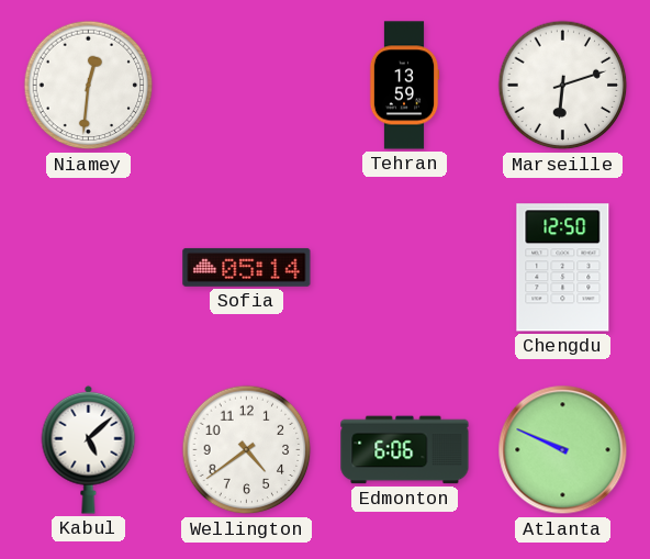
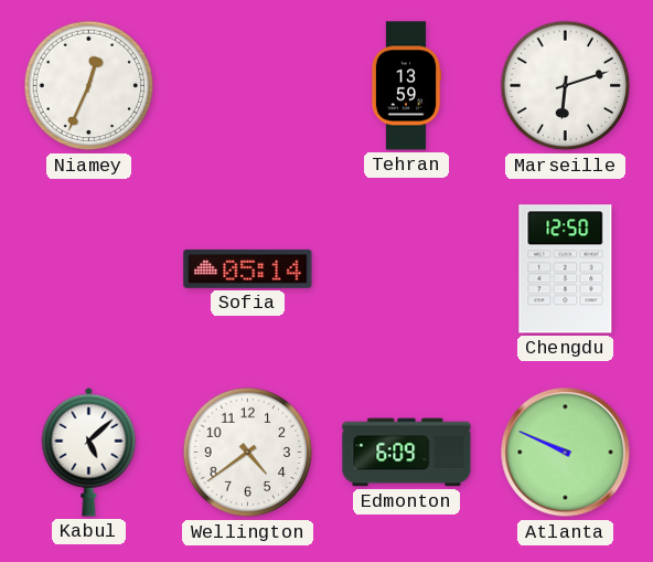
Niamey: 12:31 -> 12:34
Edmonton: 6:06 -> 6:09
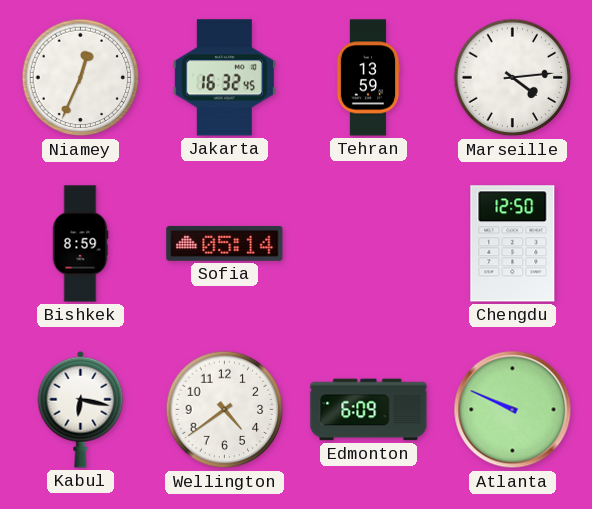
Jakarta: none -> 16:32
Marseille: 6:12 -> 4:14
Bishkek: none -> 8:59
Kabul: 5:08 -> 6:17
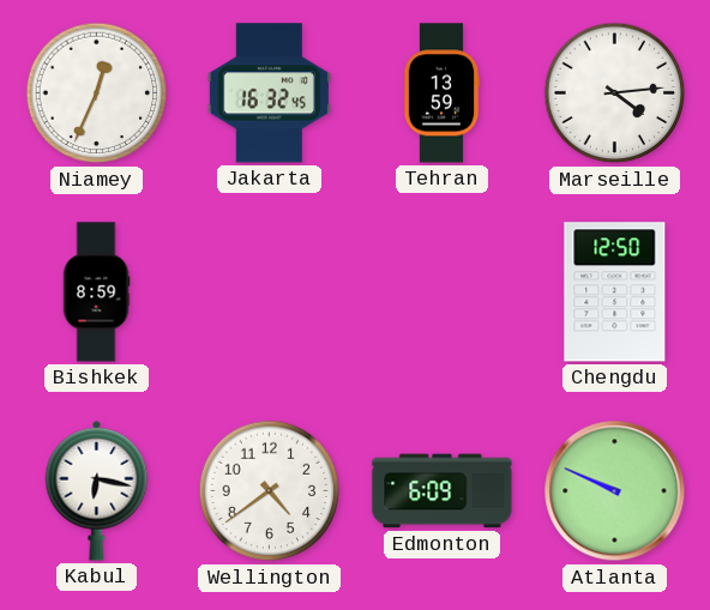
Sofia: 05:14 -> none
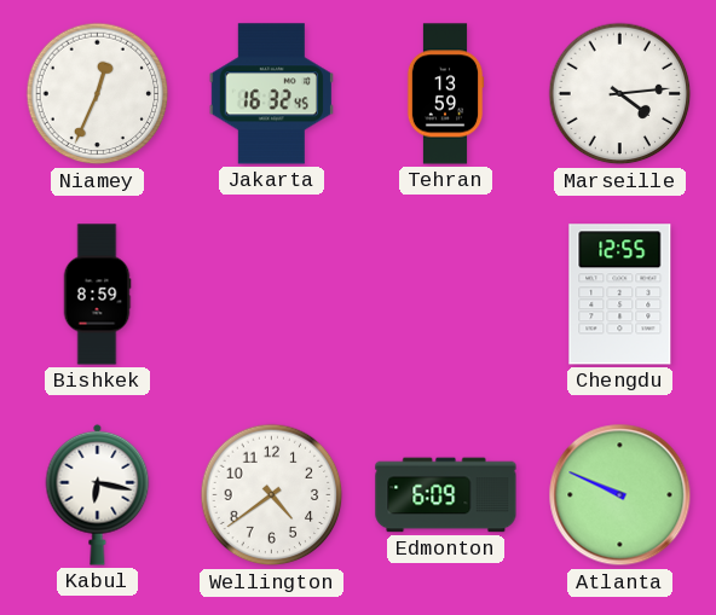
Chengdu: 12:50 -> 12:55
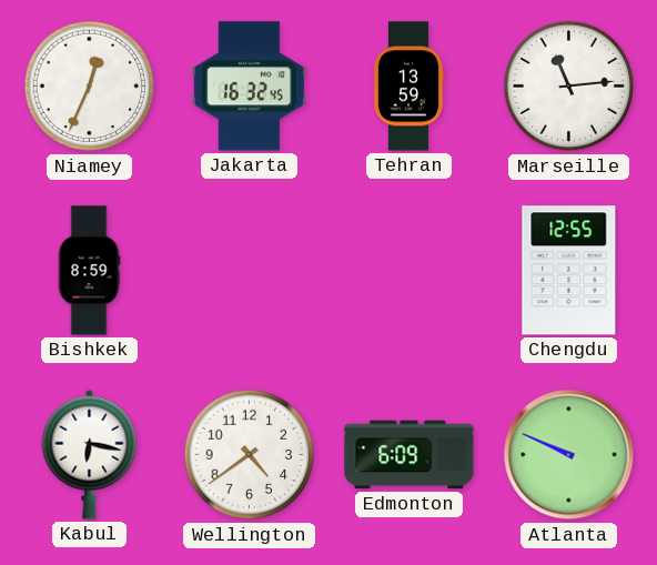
Marseille: 4:14 -> 11:14
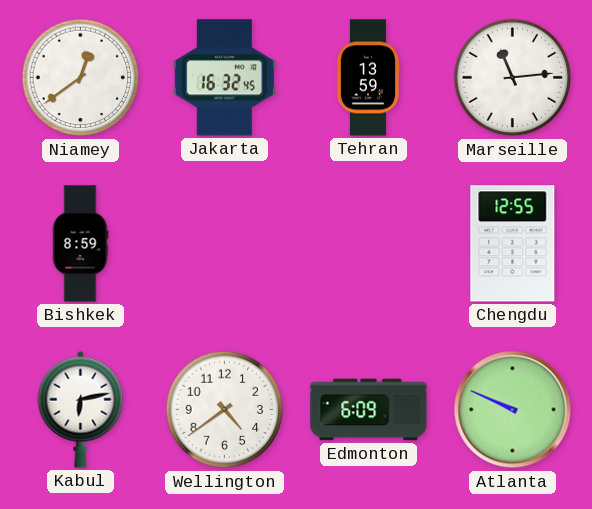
Niamey: 12:34 -> 12:39
Kabul: 6:17 -> 6:13
